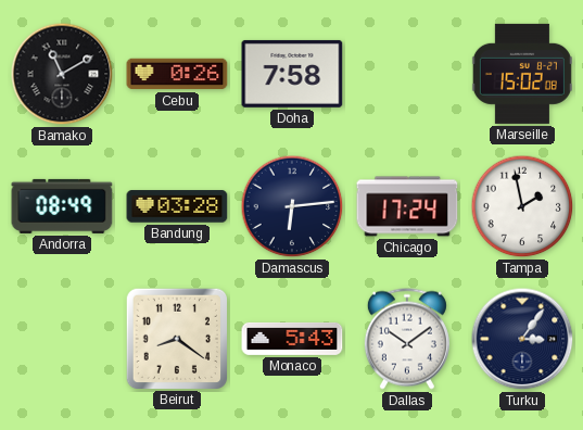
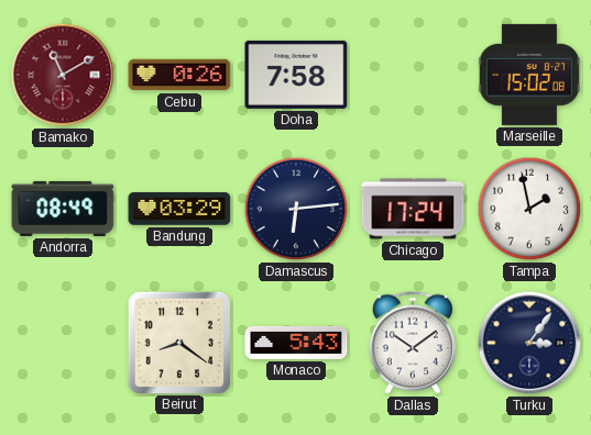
Bamako dial: black -> burgundy
Bandung: 03:28 -> 03:29
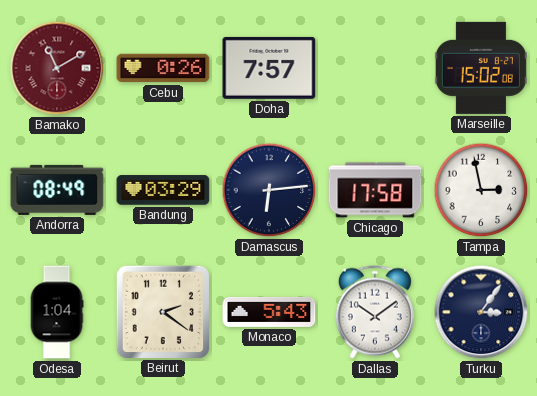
Doha: 7:58 -> 7:57
Chicago: 17:24 -> 17:58
Tampa: 1:58 -> 2:58
Odesa: none -> 1:04
Beirut: 8:21 -> 2:21
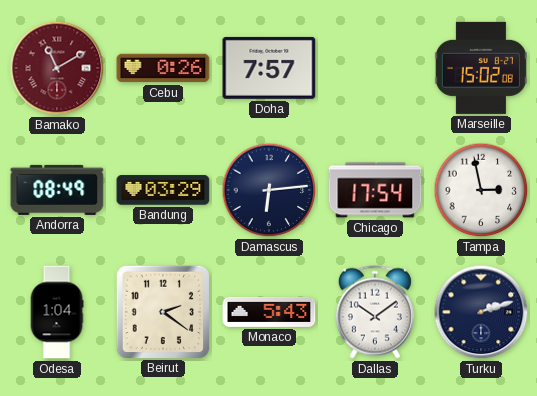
Chicago: 17:58 -> 17:54
Turku: 3:06 -> 2:12
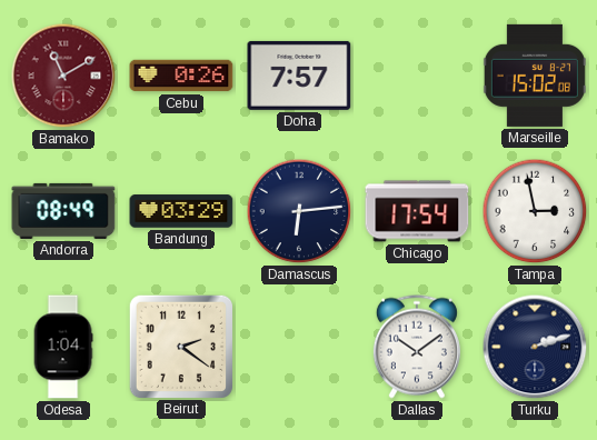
Monaco: 5:43 -> none
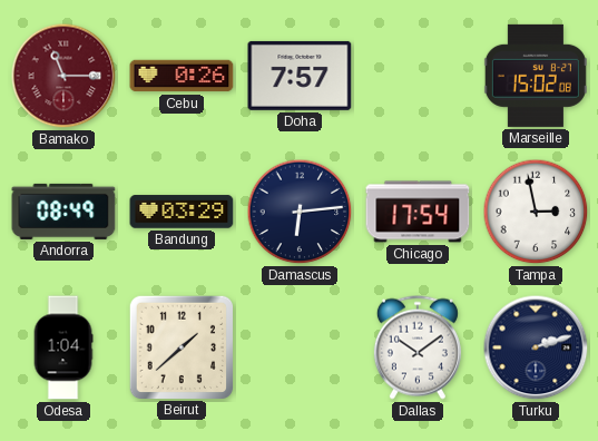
Bamako: 11:10 -> 11:15
Beirut: 2:21 -> 1:38
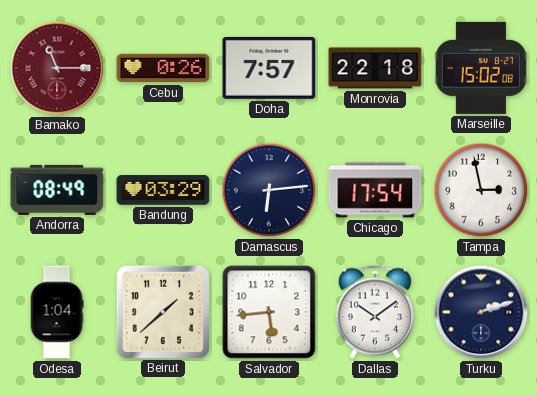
Monrovia: none -> 22:18
Salvador: none -> 5:44
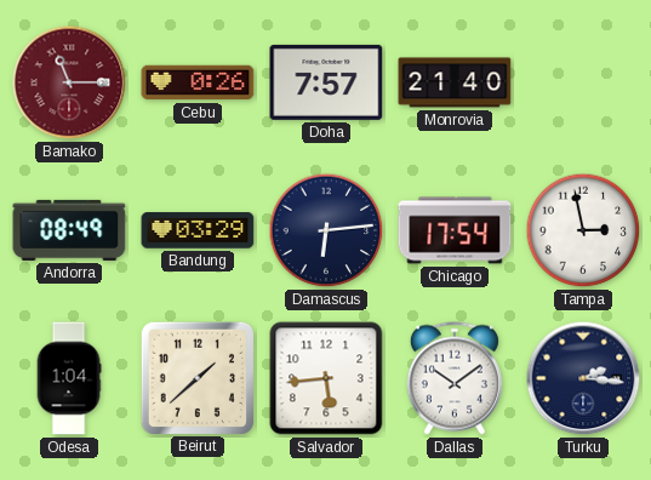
Monrovia: 22:18 -> 21:40
Marseille: 15:02 -> none
Turku: 2:12 -> 2:16
